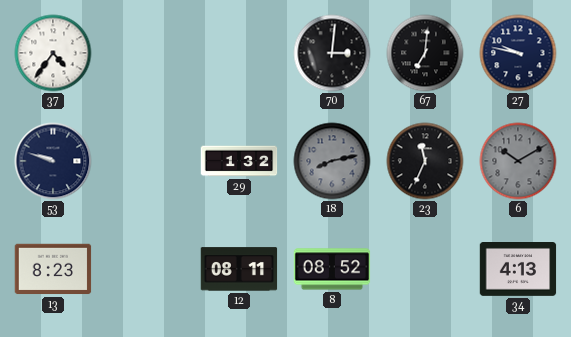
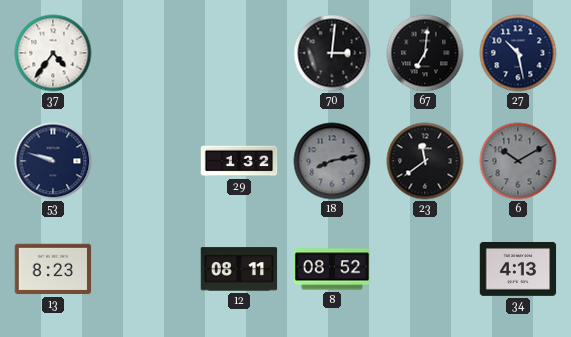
27: 9:47 -> 10:28
23: 11:34 -> 11:39
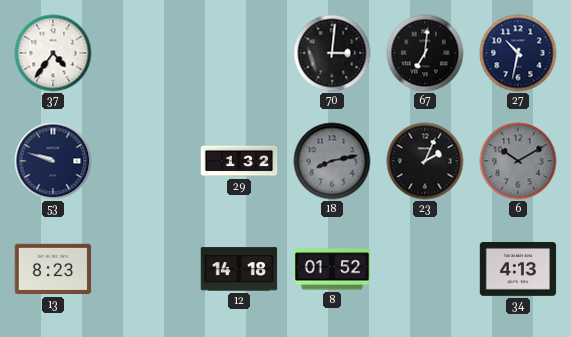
27: 10:28 -> 10:32
23: 11:39 -> 2:04
12: 08:11 -> 14:18
8: 08:52 -> 01:52
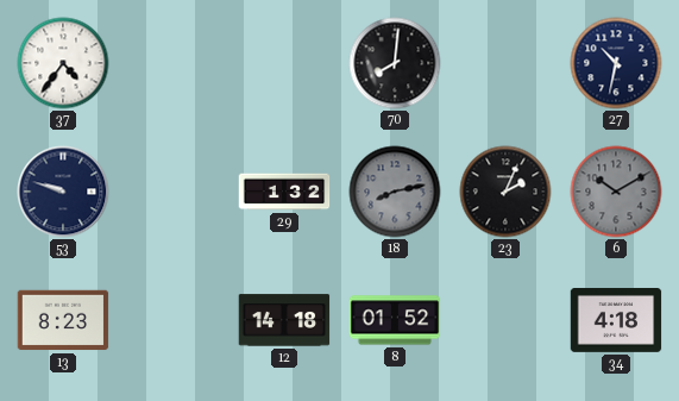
70: 3:01 -> 8:01
67: 7:01 -> none
34: 4:13 -> 4:18
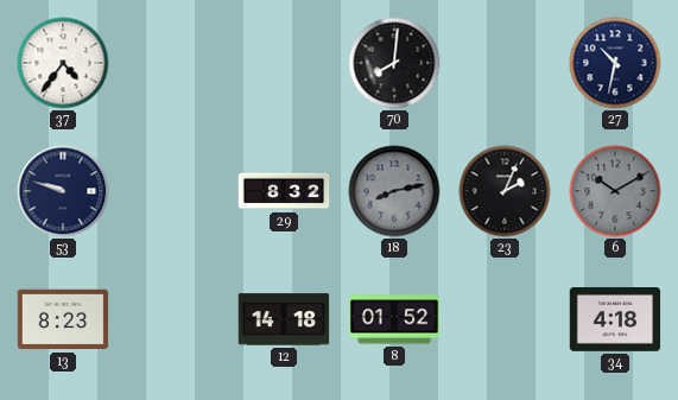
29: 1:32 -> 8:32
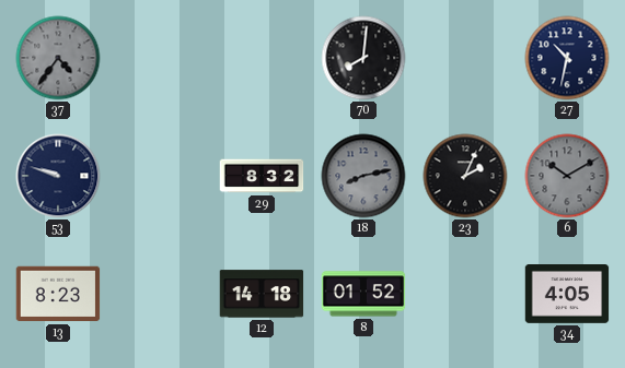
37 dial: white -> grey
34: 4:18 -> 4:05
